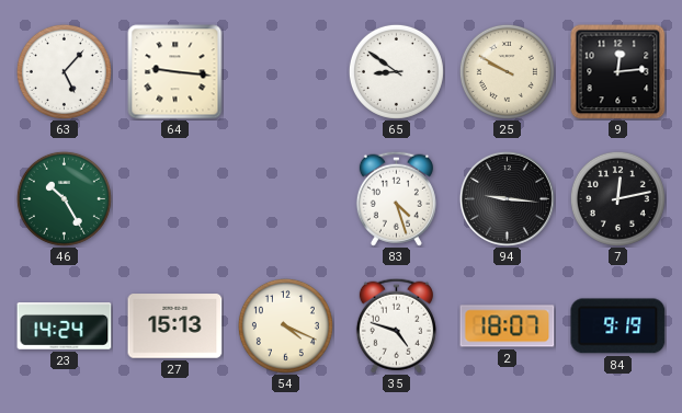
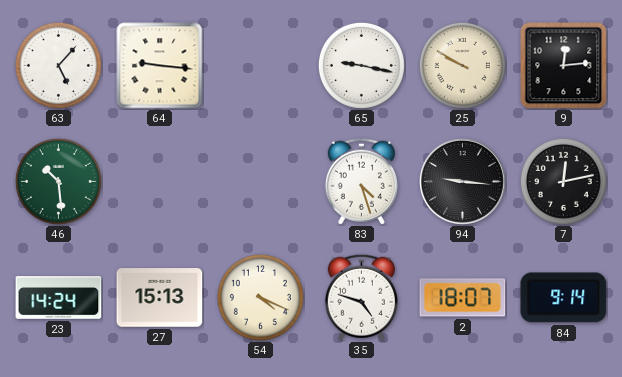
65: 8:51 -> 9:17
46: 10:25 -> 10:29
84: 9:19 -> 9:14
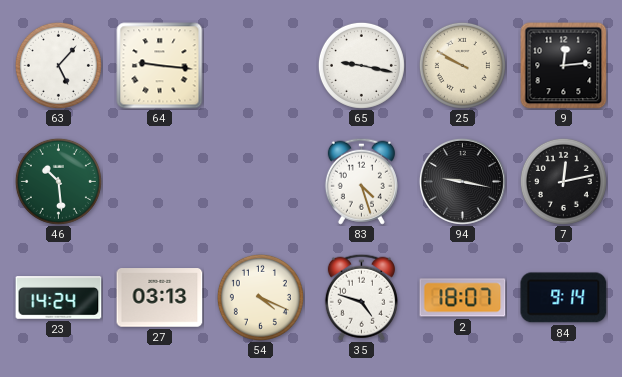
94: 9:16 -> 9:17
27: 15:13 -> 03:13
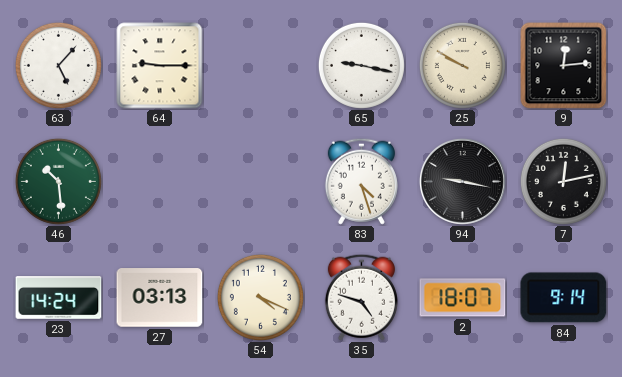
64: 9:16 -> 9:15
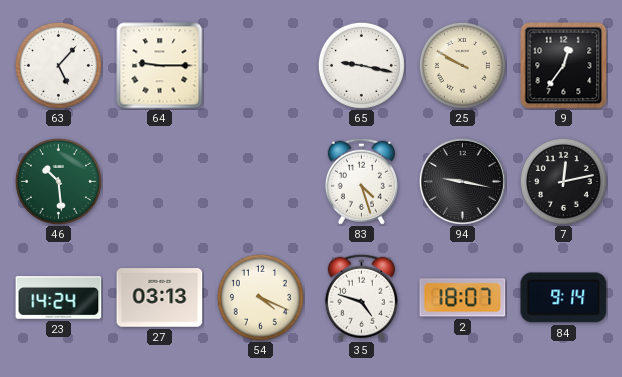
9: 12:14 -> 12:36
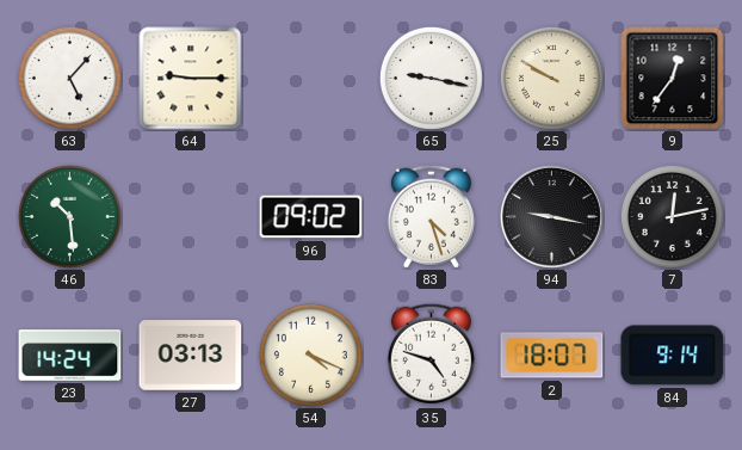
96: none -> 09:02
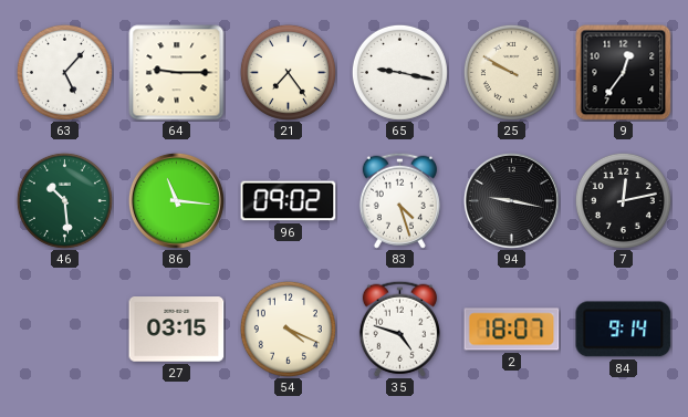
21: none -> 7:24
86: none -> 11:16
23: 14:24 -> none
27: 03:13 -> 03:15
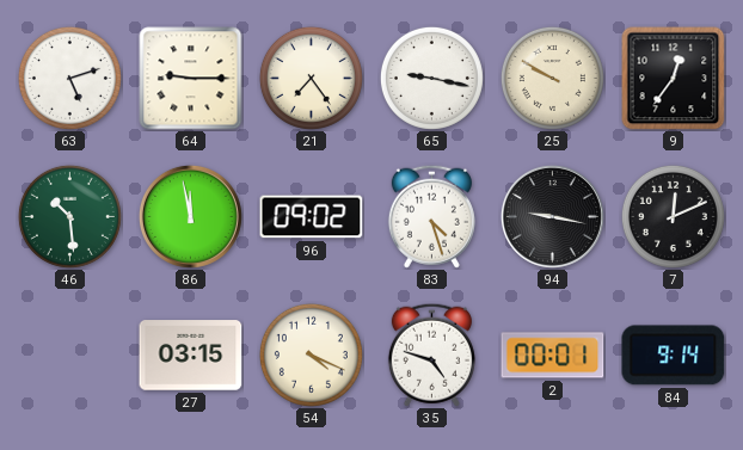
63: 5:07 -> 5:12
86: 11:16 -> 11:58
7: 12:13 -> 12:11
2: 18:07 -> 00:01
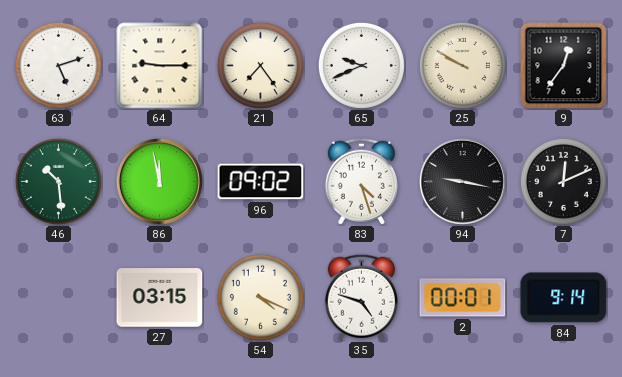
65: 9:17 -> 9:41
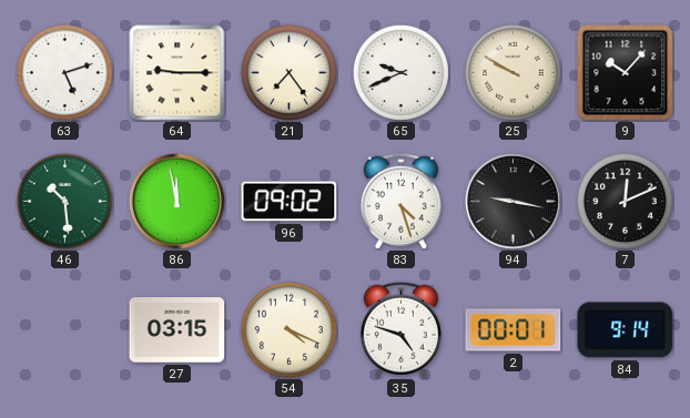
9: 12:36 -> 10:07
